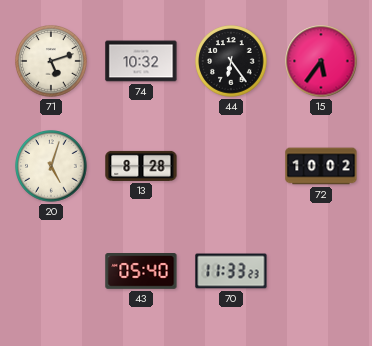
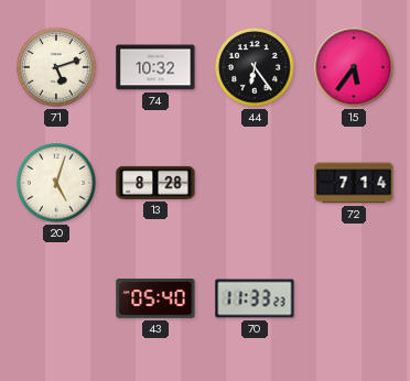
72: 10:02 -> 7:14
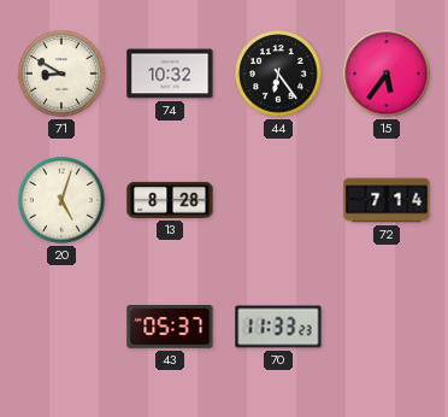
71: 5:12 -> 8:50
43: 05:40 -> 05:37
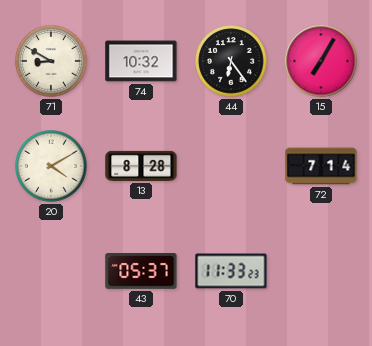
15: 5:36 -> 7:05
20: 5:03 -> 4:10
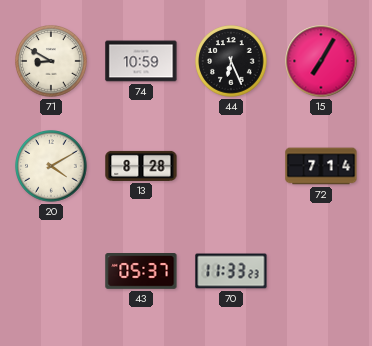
74: 10:32 -> 10:59
44: 6:24 -> 6:26
